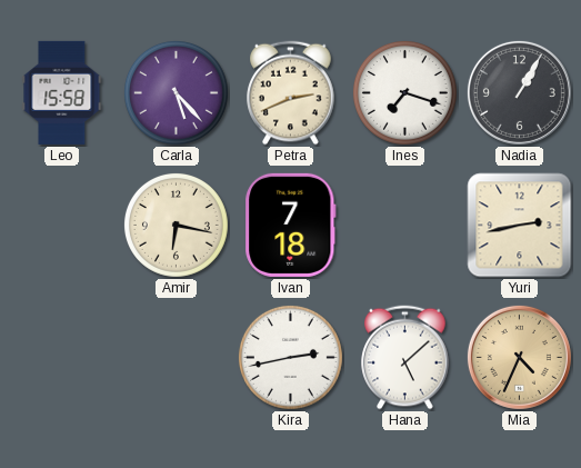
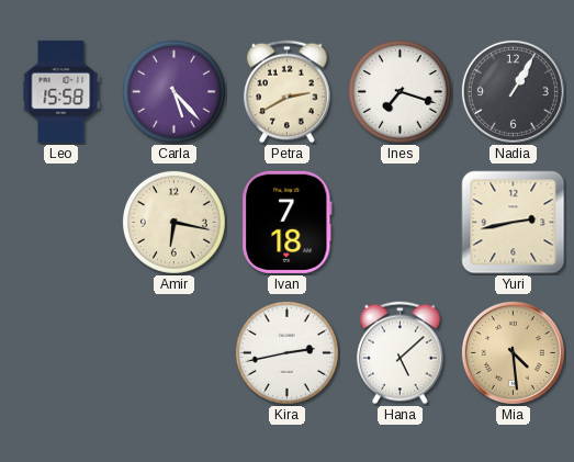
Petra: 2:41 -> 2:40
Mia: 4:34 -> 4:29
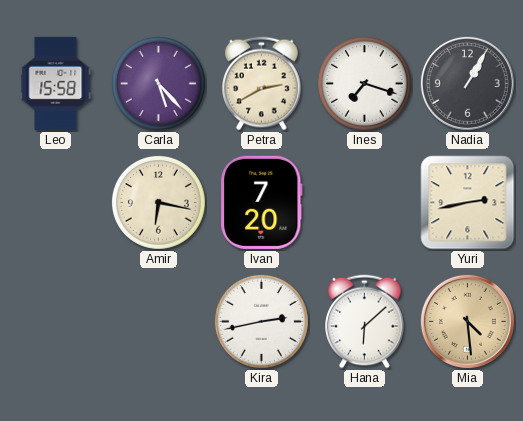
Ivan: 7:18 -> 7:20
Hana: 5:08 -> 6:08
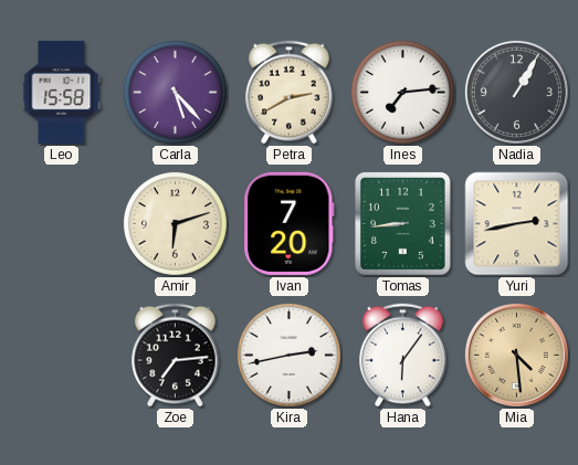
Ines: 7:18 -> 7:14
Amir: 6:17 -> 6:12
Tomas: none -> 8:44
Zoe: none -> 7:14
Hana: 6:08 -> 6:06
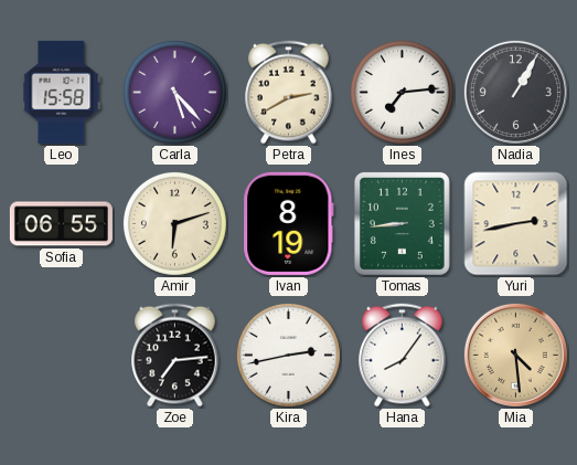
Sofia: none -> 06:55
Ivan: 7:20 -> 8:19
Hana: 6:06 -> 8:06
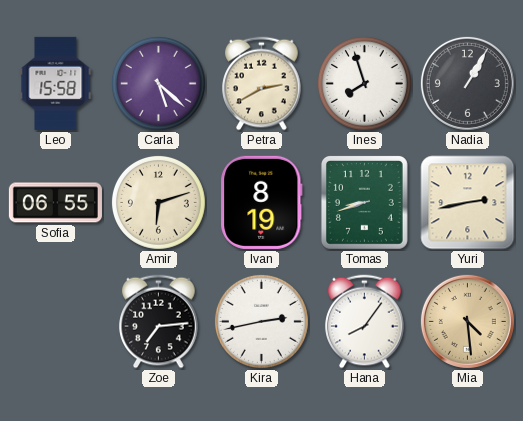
Carla: 5:23 -> 5:22
Ines: 7:14 -> 7:57
Tomas: 8:44 -> 8:42
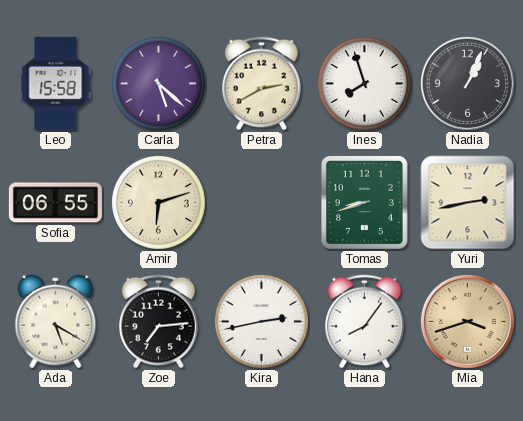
Nadia: 1:05 -> 1:04
Ivan: 8:19 -> none
Ada: none -> 5:20
Mia: 4:29 -> 3:42
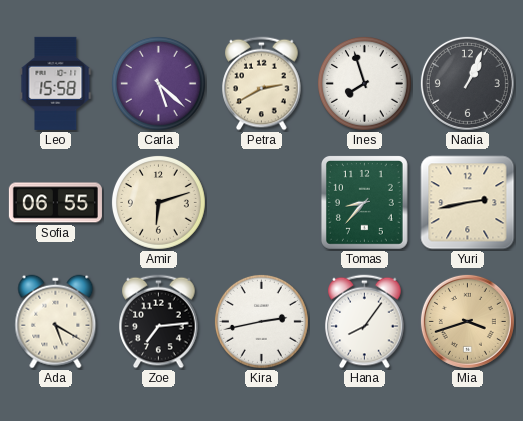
Tomas: 8:42 -> 8:37
